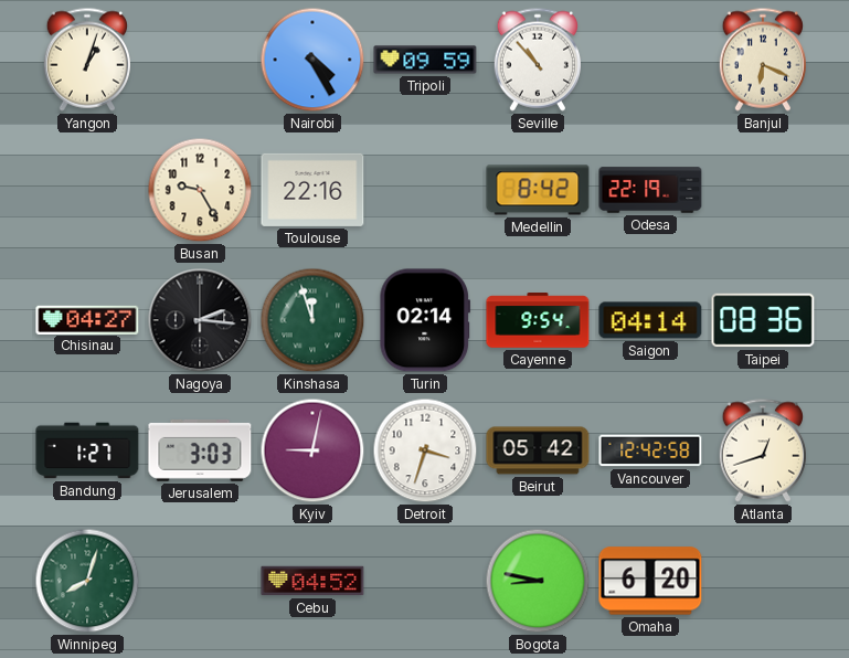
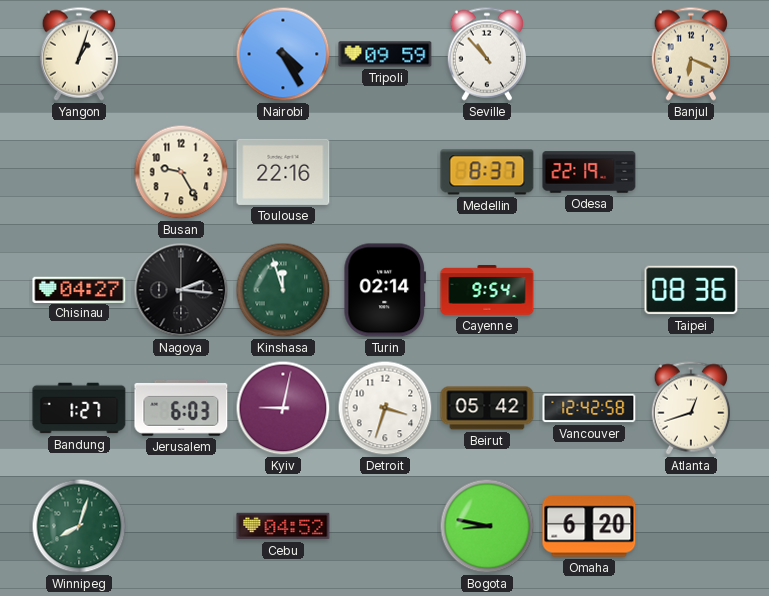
Medellin: 8:42 -> 8:37
Saigon: 04:14 -> none
Jerusalem: 3:03 -> 6:03
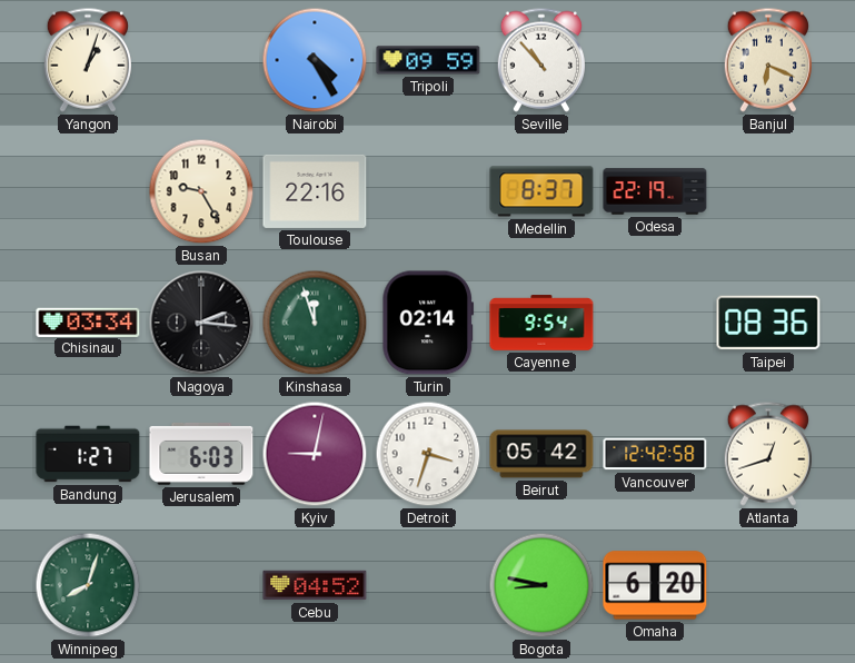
Chisinau: 04:27 -> 03:34
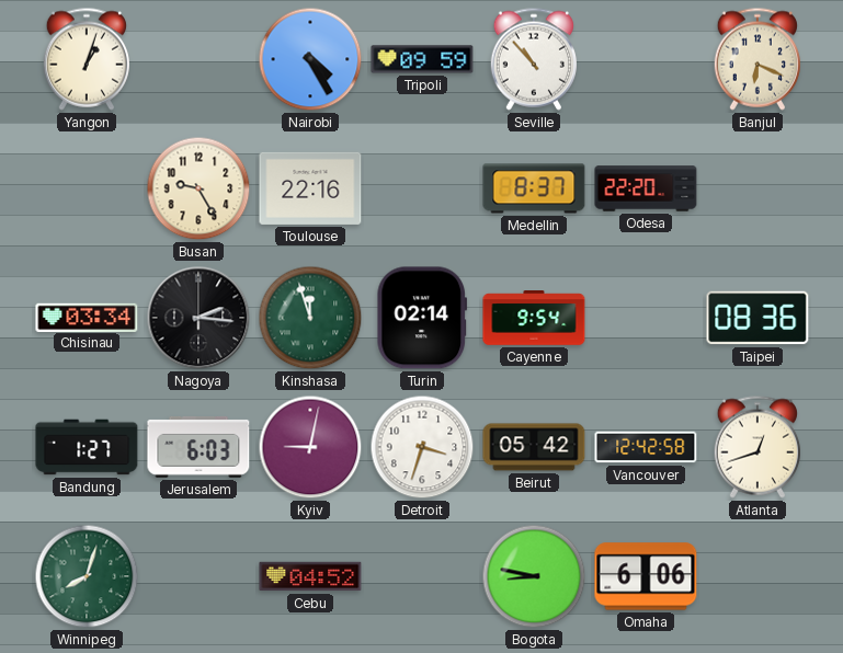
Odesa: 22:19 -> 22:20
Omaha: 6:20 -> 6:06
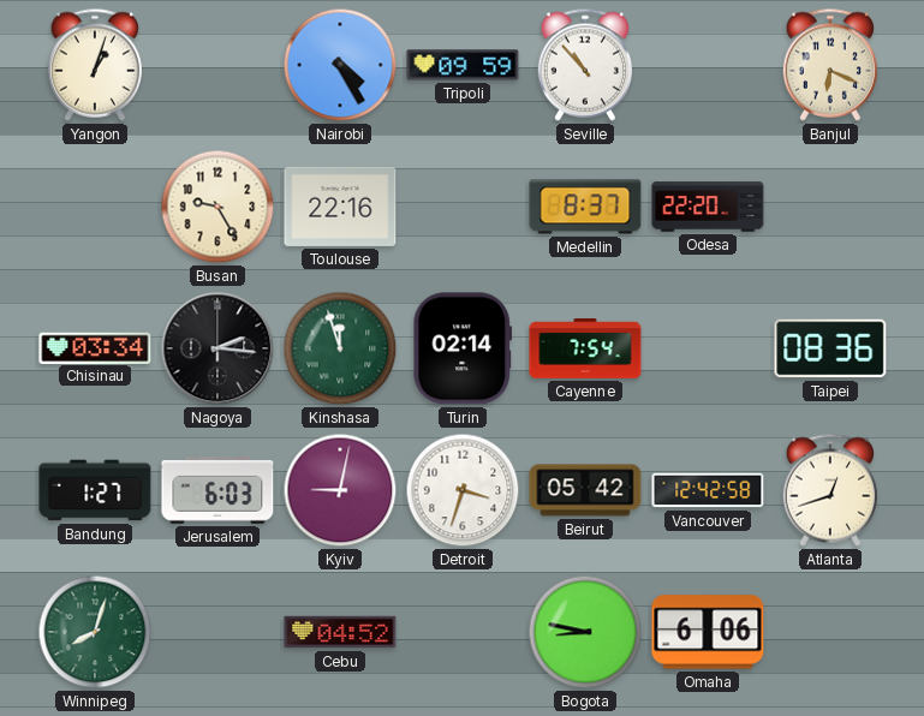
Cayenne: 9:54 -> 7:54
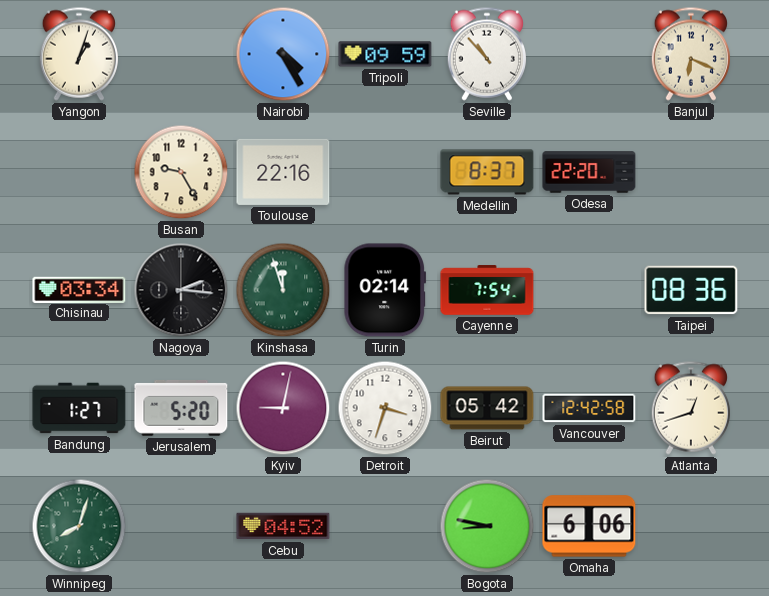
Jerusalem: 6:03 -> 5:20
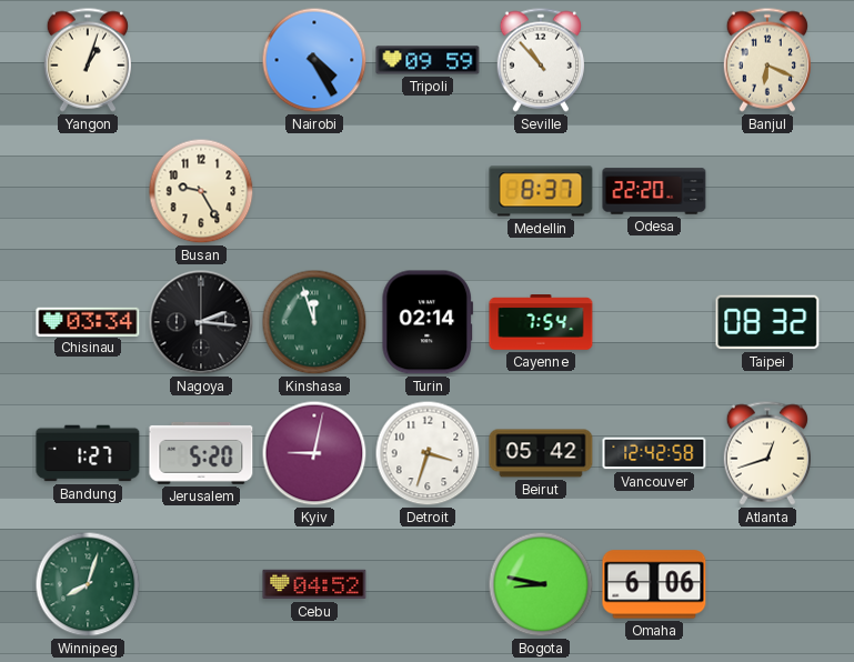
Toulouse: 22:16 -> none
Taipei: 08:36 -> 08:32
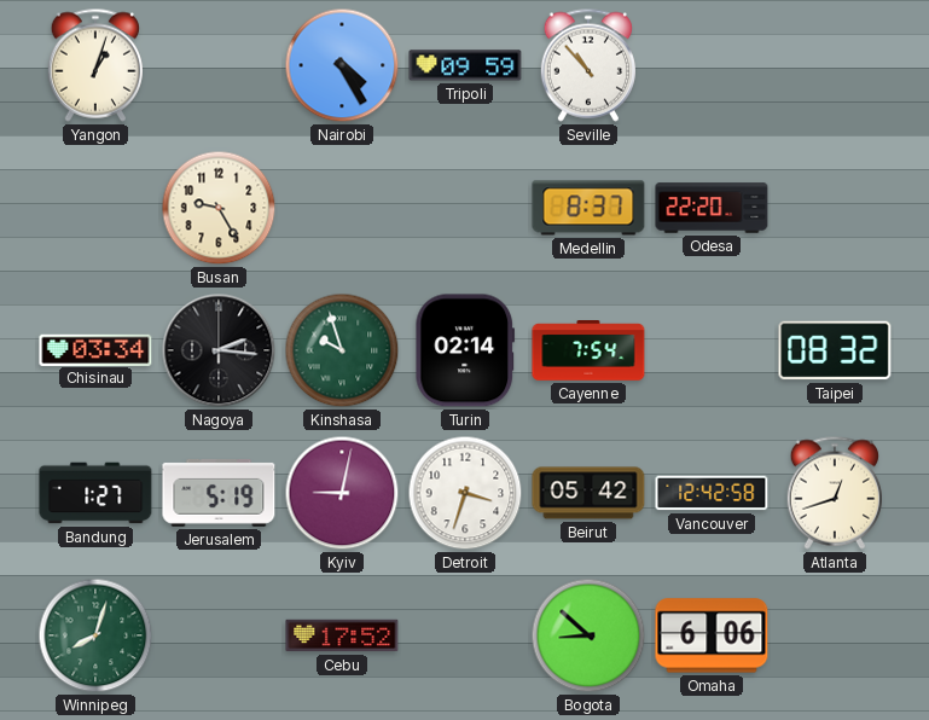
Banjul: 6:19 -> none
Kinshasa: 11:57 -> 9:57
Jerusalem: 5:20 -> 5:19
Cebu: 04:52 -> 17:52
Bogota: 8:47 -> 8:52
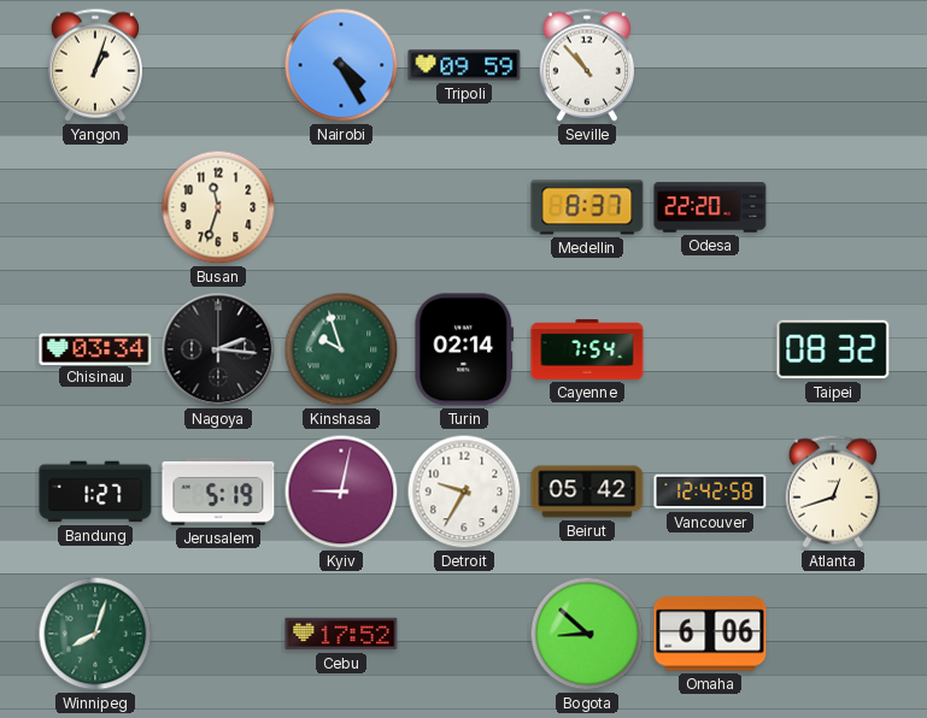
Busan: 9:25 -> 11:33
Detroit: 3:33 -> 9:35
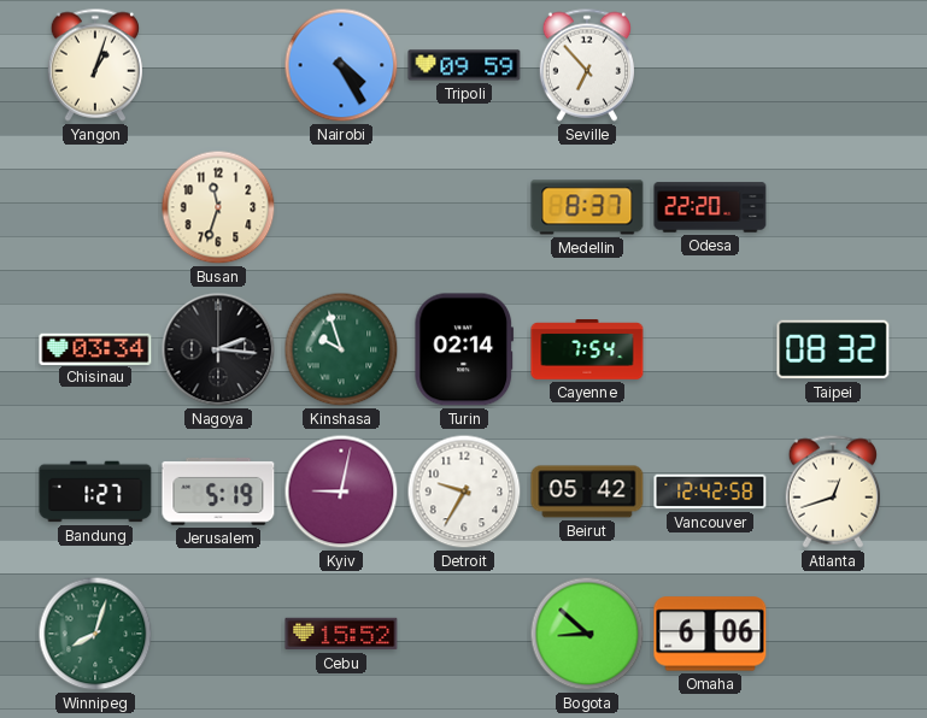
Seville: 10:53 -> 6:53
Cebu: 17:52 -> 15:52
